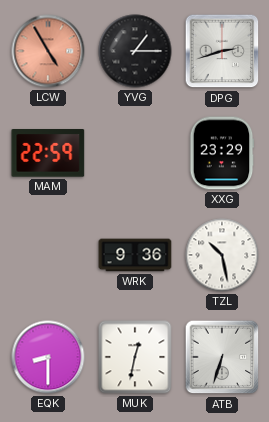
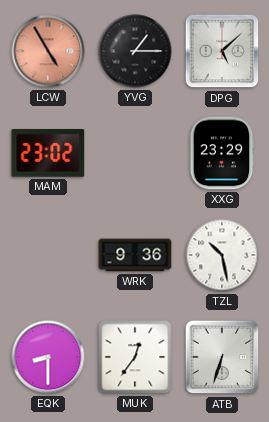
DPG: 2:42 -> 5:08
MAM: 22:59 -> 23:02
MUK: 12:32 -> 12:36
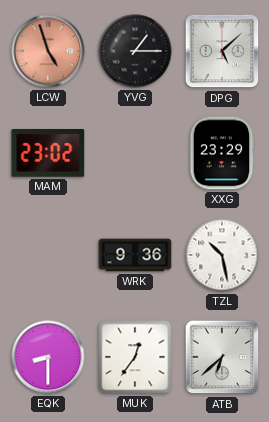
LCW: 4:55 -> 4:57
ATB: 6:33 -> 6:38
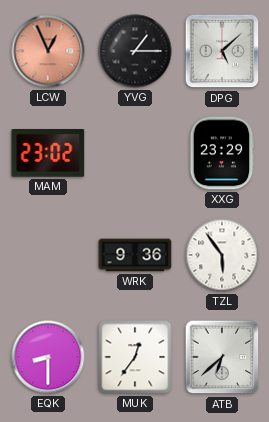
LCW: 4:57 -> 12:56
TZL: 10:28 -> 5:54
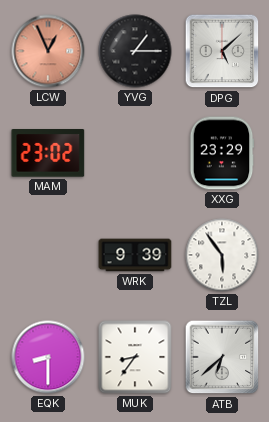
WRK: 9:36 -> 9:39
MUK: 12:36 -> 8:36
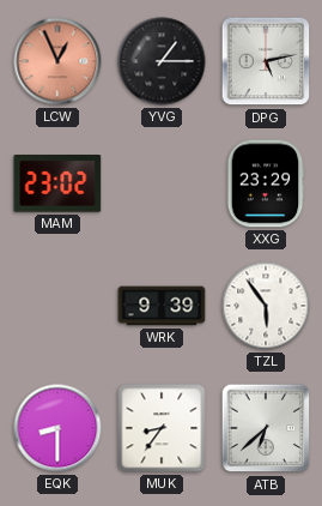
DPG: 5:08 -> 5:13
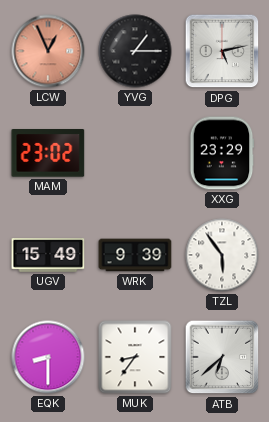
UGV: none -> 15:49
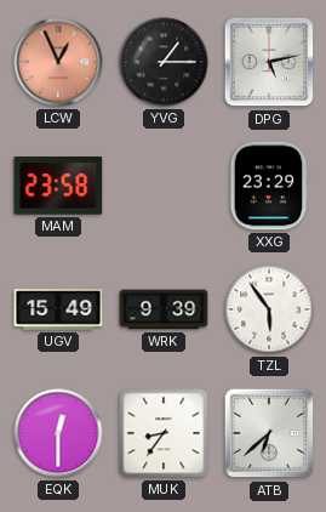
MAM: 23:02 -> 23:58
EQK: 8:30 -> 12:30
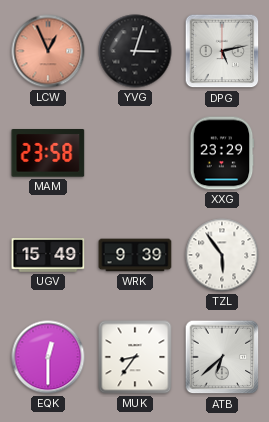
YVG: 1:15 -> 3:03
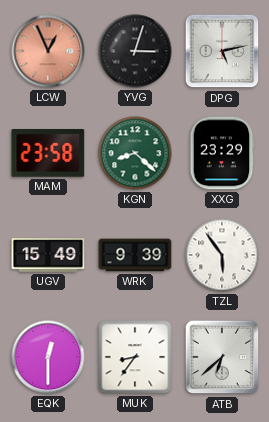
KGN: none -> 8:22
